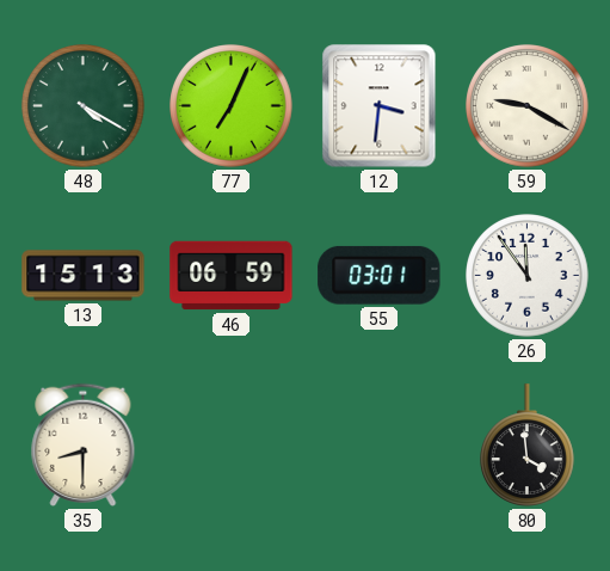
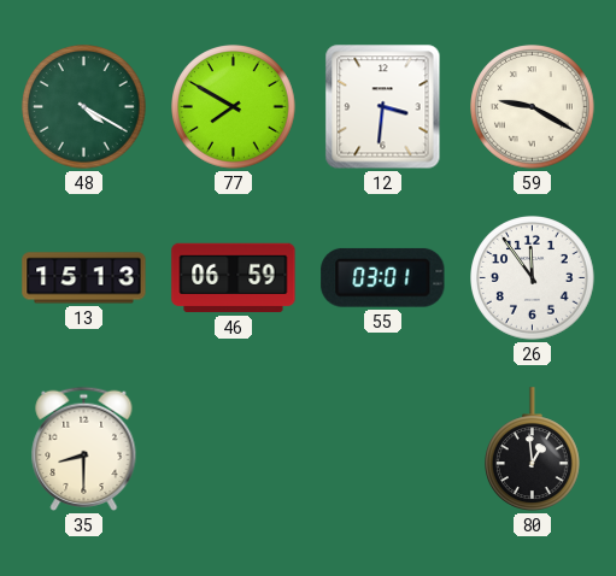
77: 7:04 -> 7:50
80: 3:59 -> 12:59
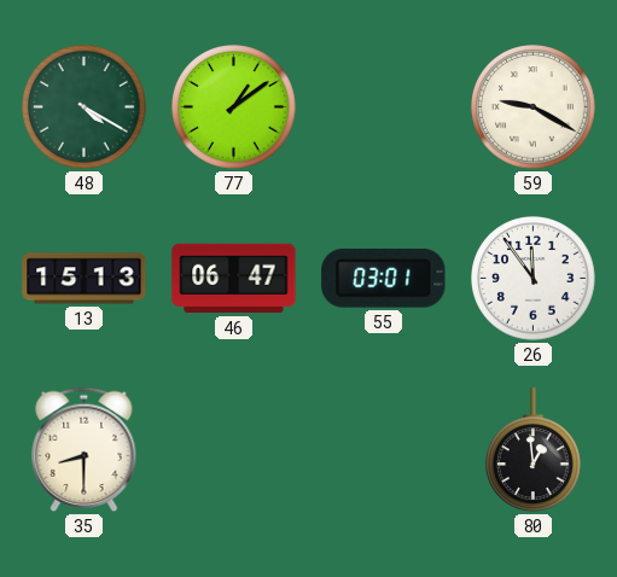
77: 7:50 -> 1:09
12: 3:31 -> none
46: 06:59 -> 06:47
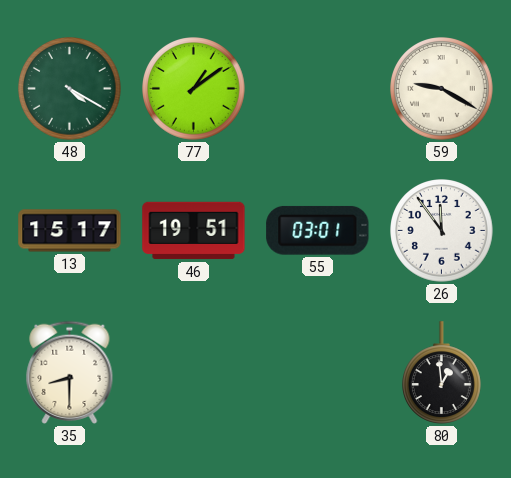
13: 15:13 -> 15:17
46: 06:47 -> 19:51
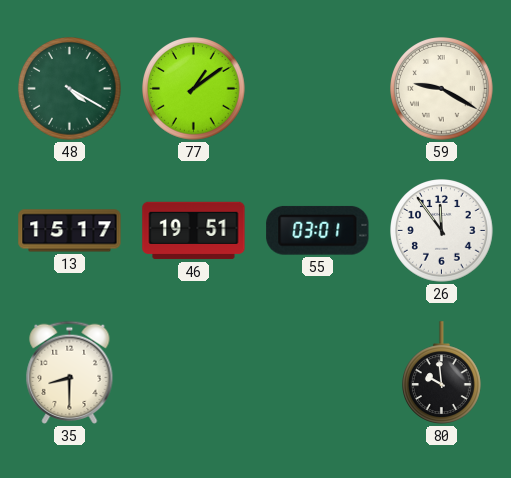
80: 12:59 -> 9:59
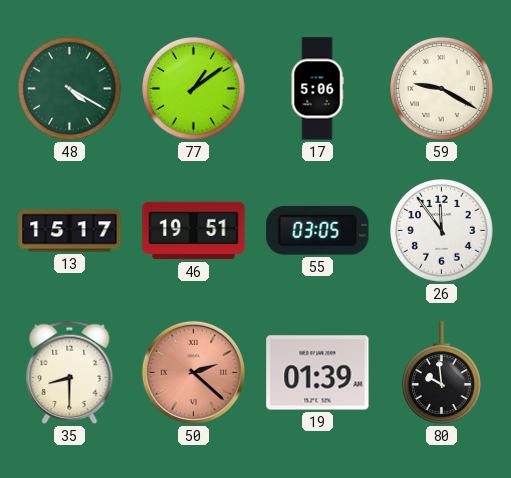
17: none -> 5:06
55: 03:01 -> 03:05
50: none -> 2:22
19: none -> 01:39
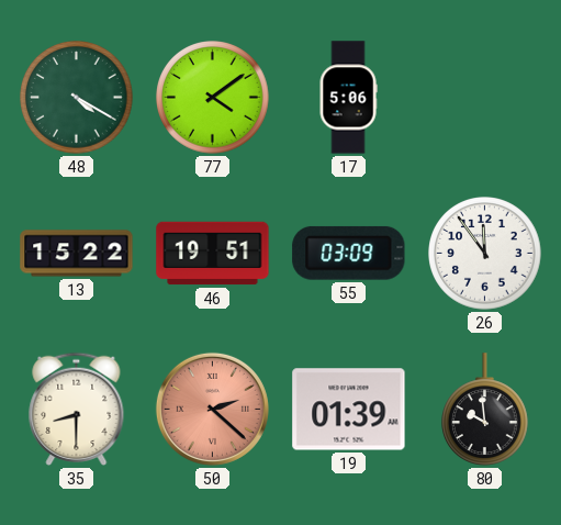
77: 1:09 -> 4:09
59: 9:20 -> none
13: 15:17 -> 15:22
55: 03:05 -> 03:09
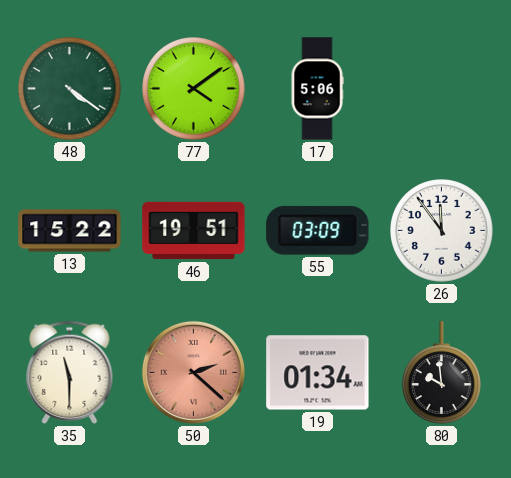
48: 4:20 -> 4:21
35: 8:30 -> 11:30
19: 01:39 -> 01:34
